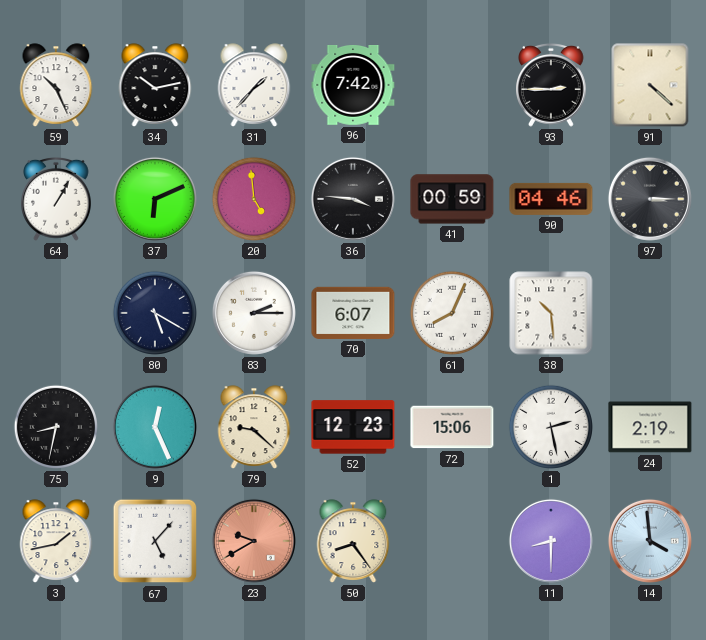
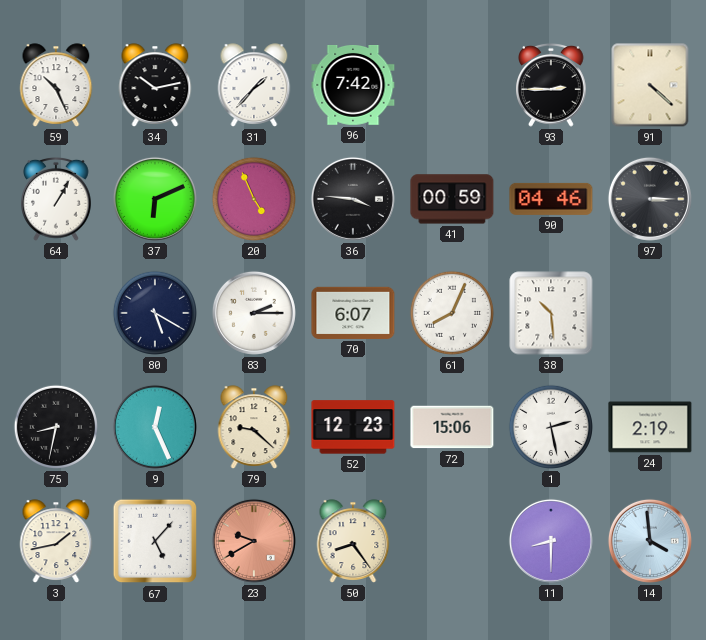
20: 4:59 -> 4:56
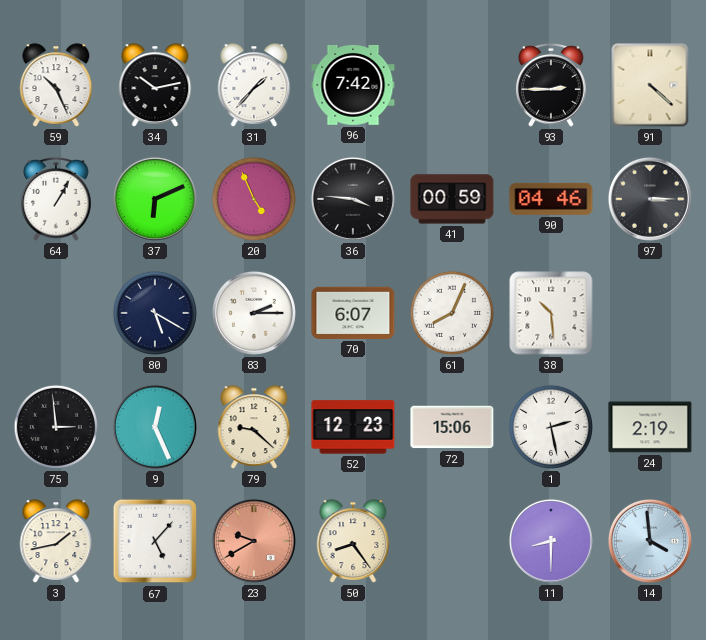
75: 8:32 -> 2:59
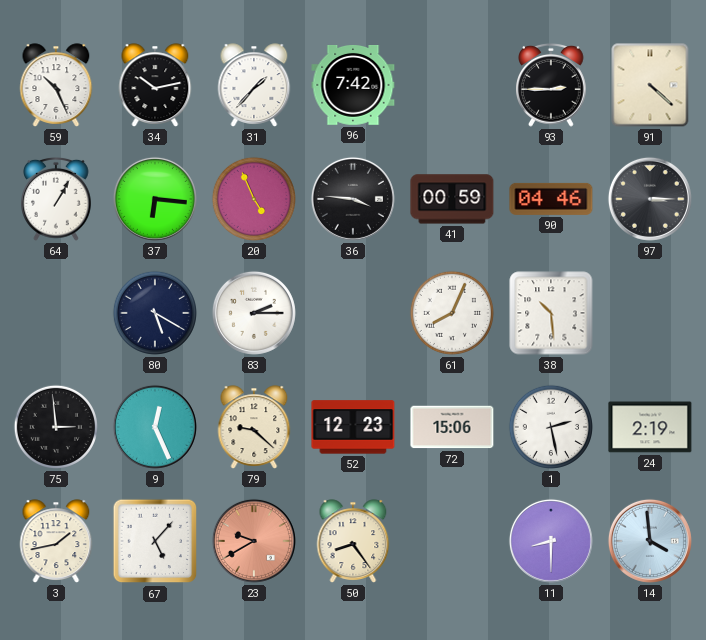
37: 6:11 -> 6:16
70: 6:07 -> none
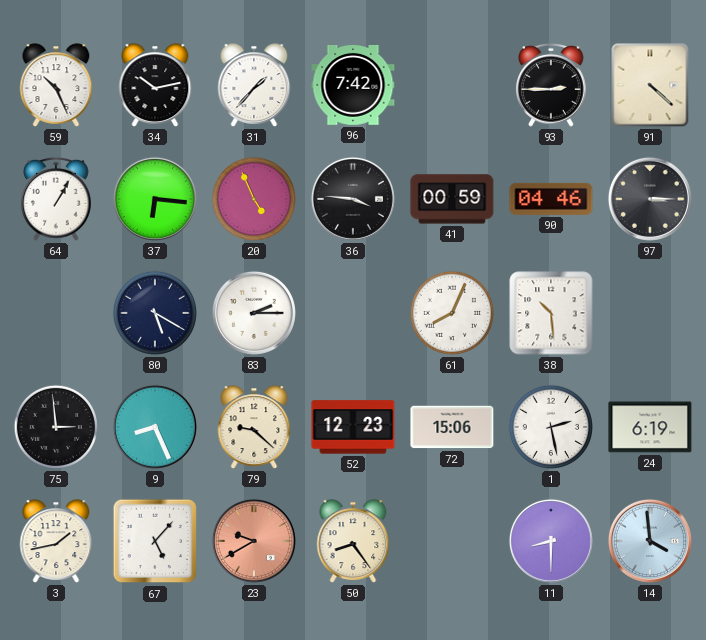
9: 12:26 -> 8:26
24: 2:19 -> 6:19
